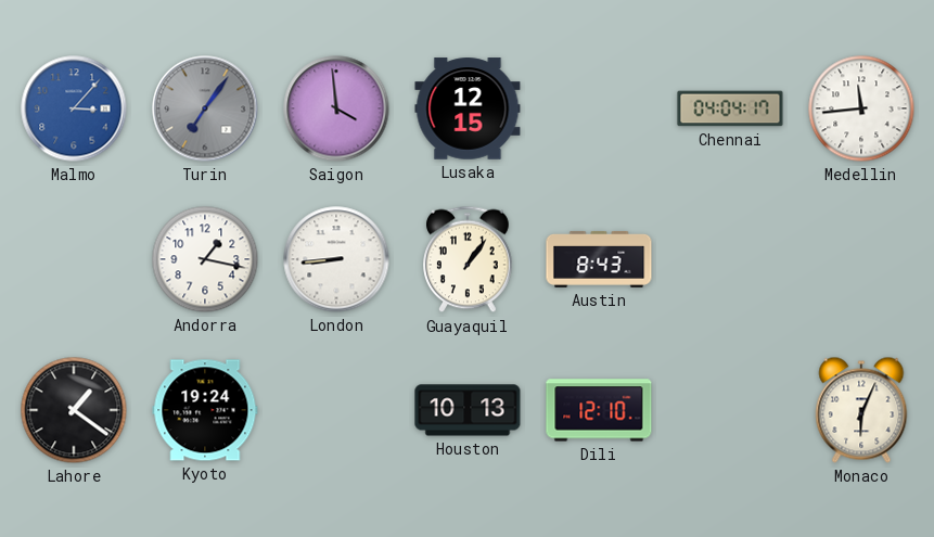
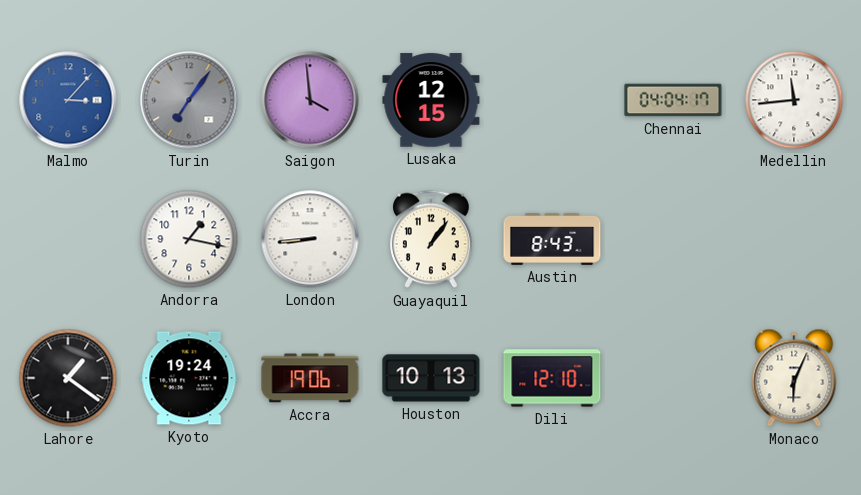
Accra: none -> 19:06
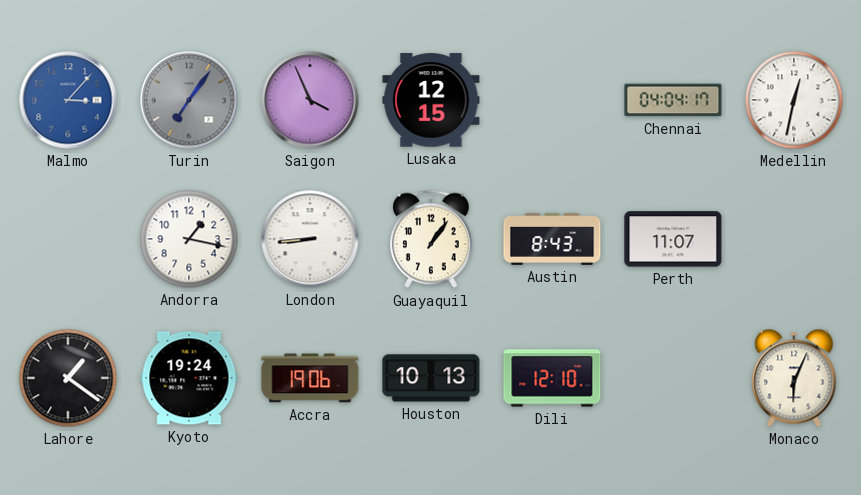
Saigon: 3:59 -> 3:56
Medellin: 11:44 -> 12:32
Perth: none -> 11:07
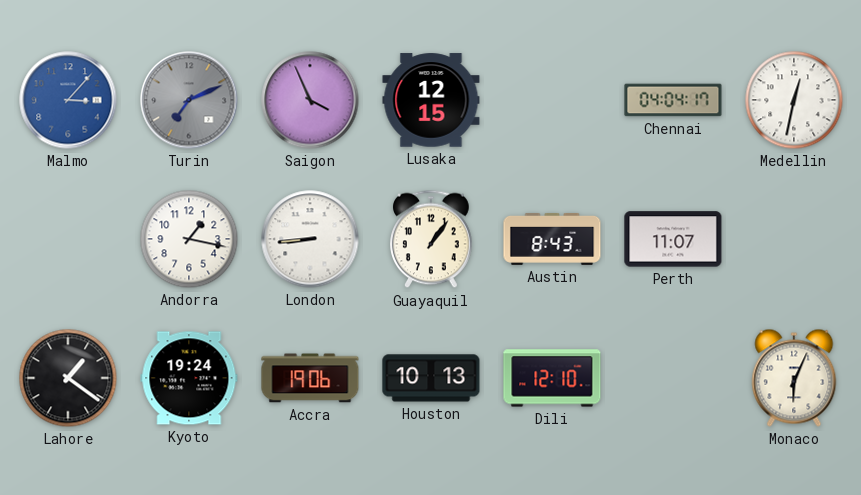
Turin: 7:06 -> 7:11
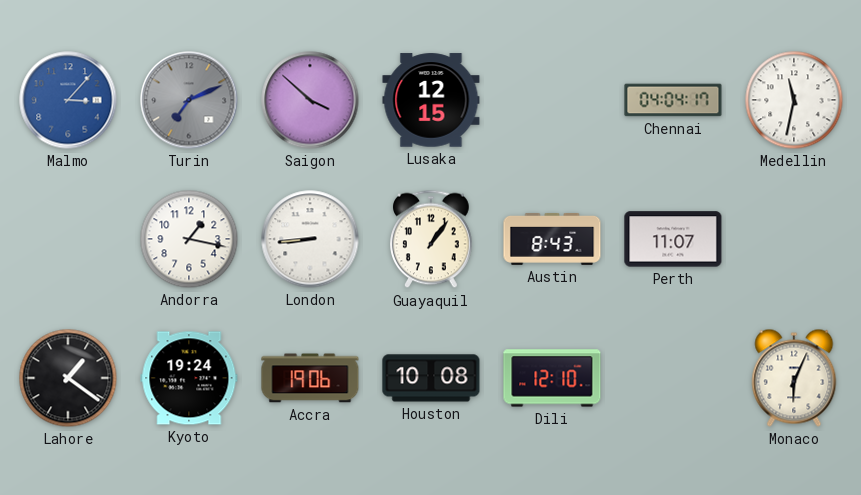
Saigon: 3:56 -> 3:52
Medellin: 12:32 -> 11:32
Houston: 10:13 -> 10:08
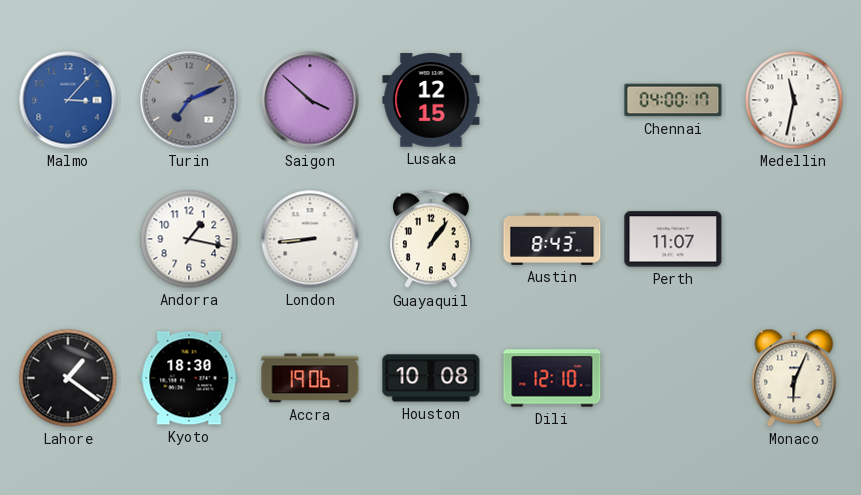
Chennai: 04:04 -> 04:00
Kyoto: 19:24 -> 18:30
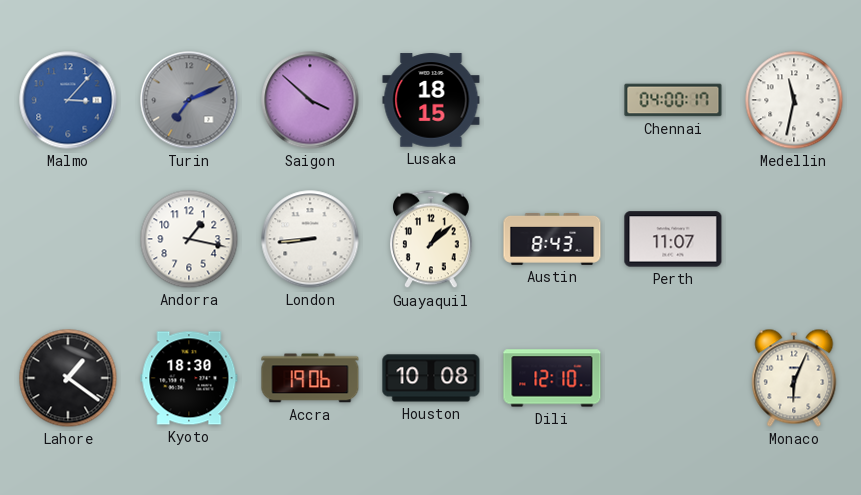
Lusaka: 12:15 -> 18:15
Guayaquil: 1:06 -> 1:08
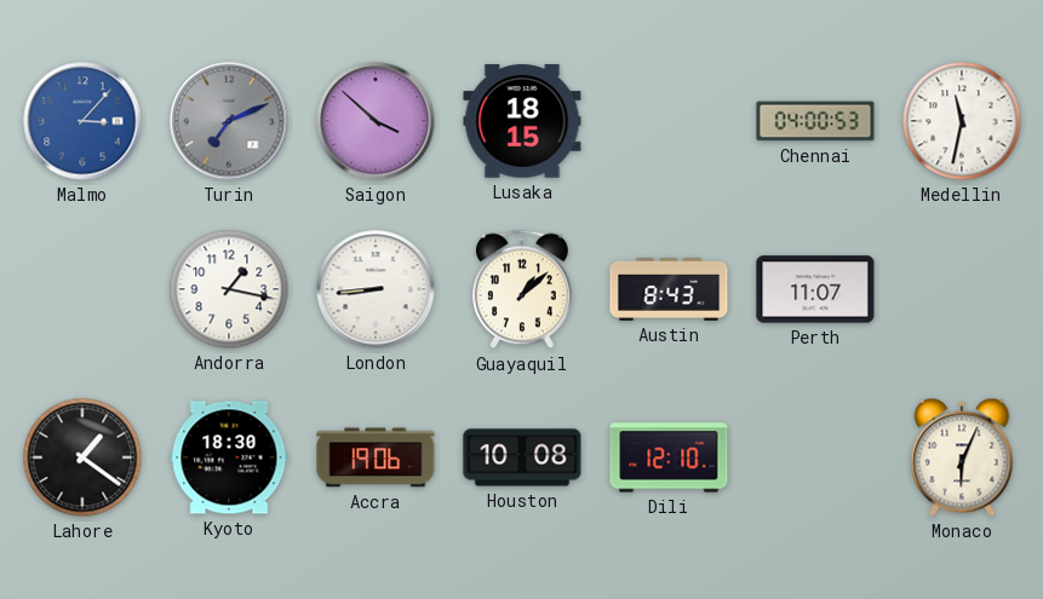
Chennai: 04:00:17 -> 04:00:53
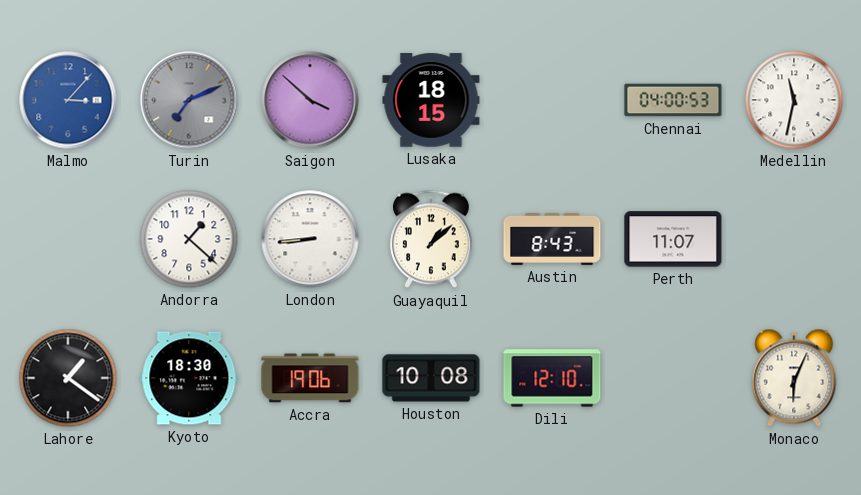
Andorra: 1:17 -> 1:22
